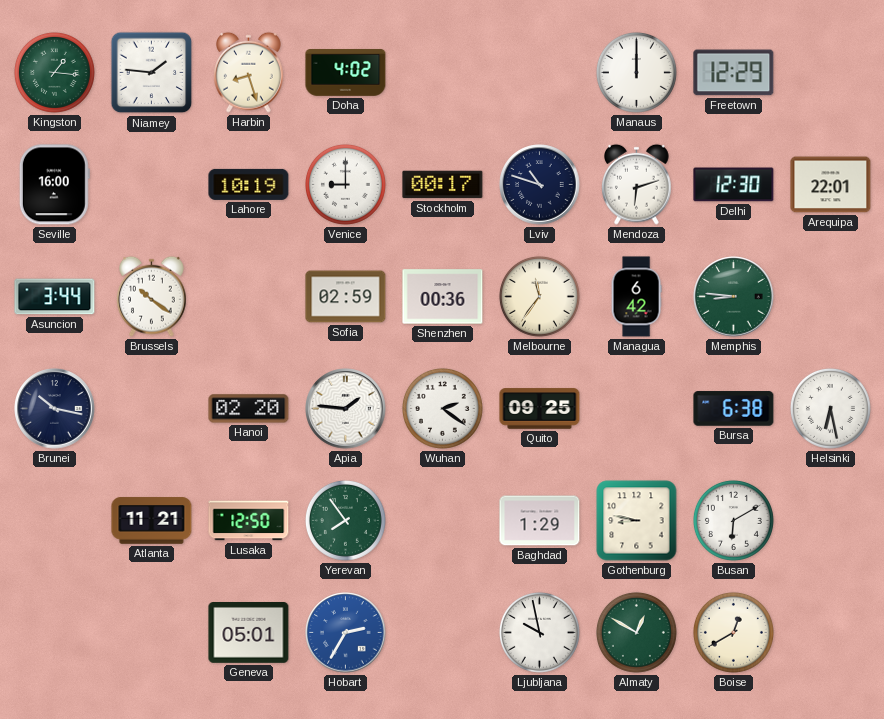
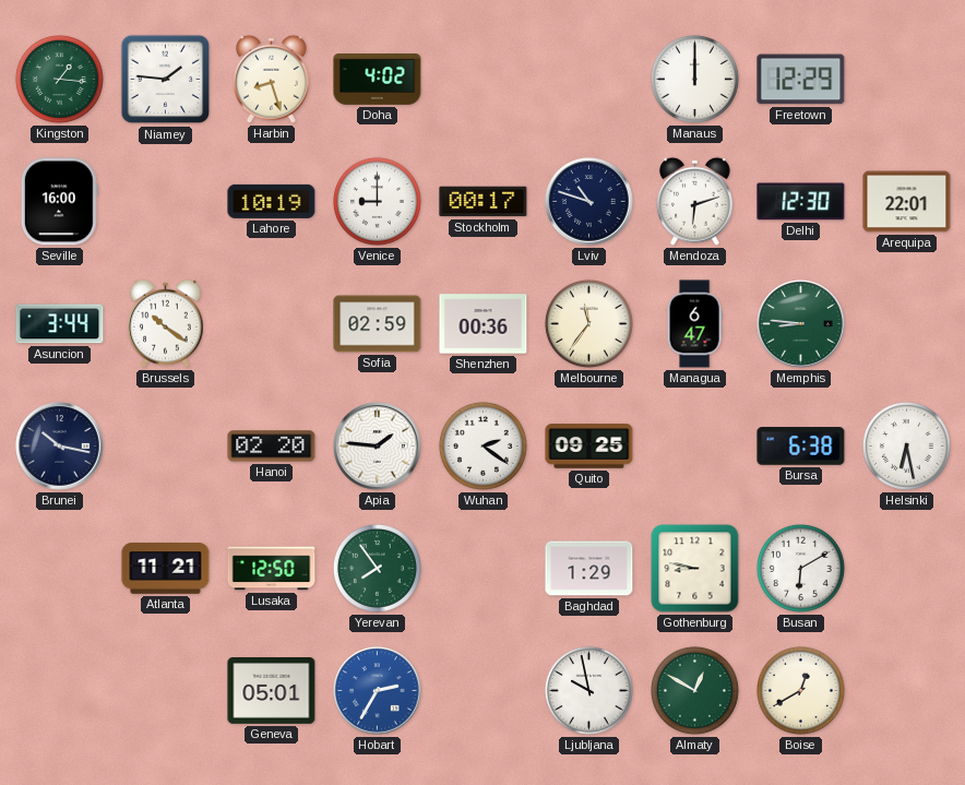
Managua: 6:42 -> 6:47
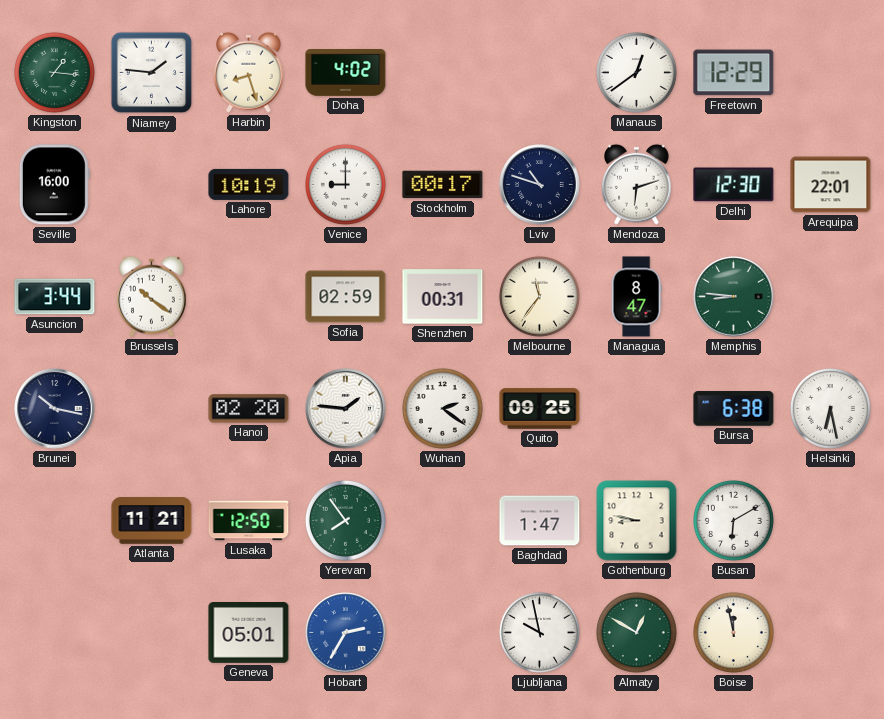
Manaus: 12:00 -> 12:39
Shenzhen: 00:36 -> 00:31
Managua: 6:47 -> 8:47
Baghdad: 1:29 -> 1:47
Boise: 12:40 -> 11:58
